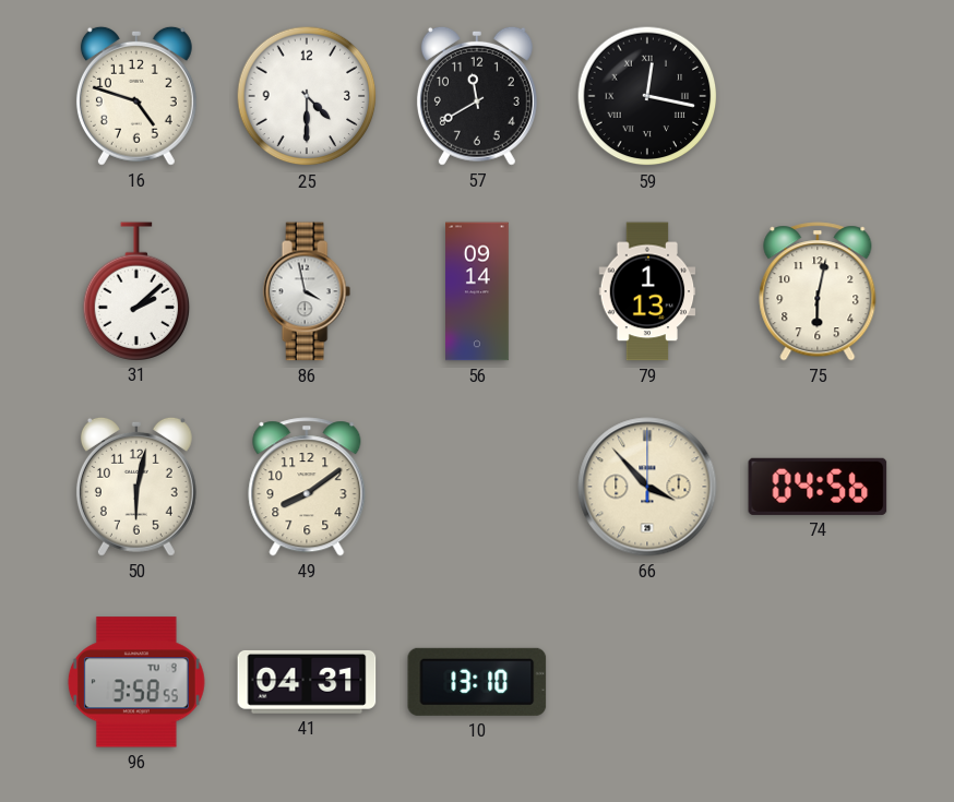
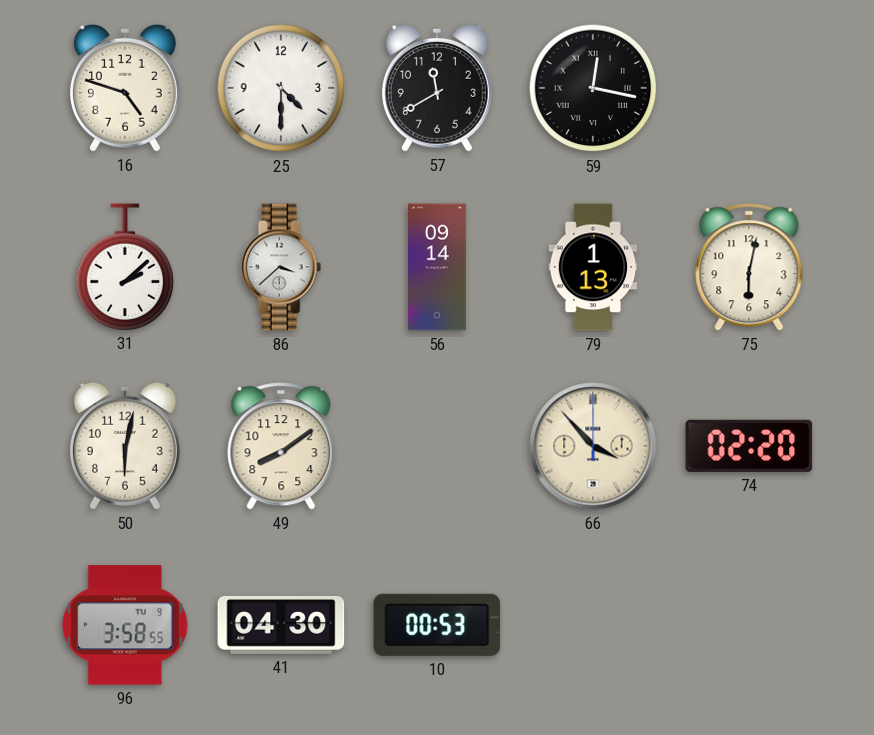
86: 3:58 -> 3:38
74: 04:56 -> 02:20
41: 04:31 -> 04:30
10: 13:10 -> 00:53
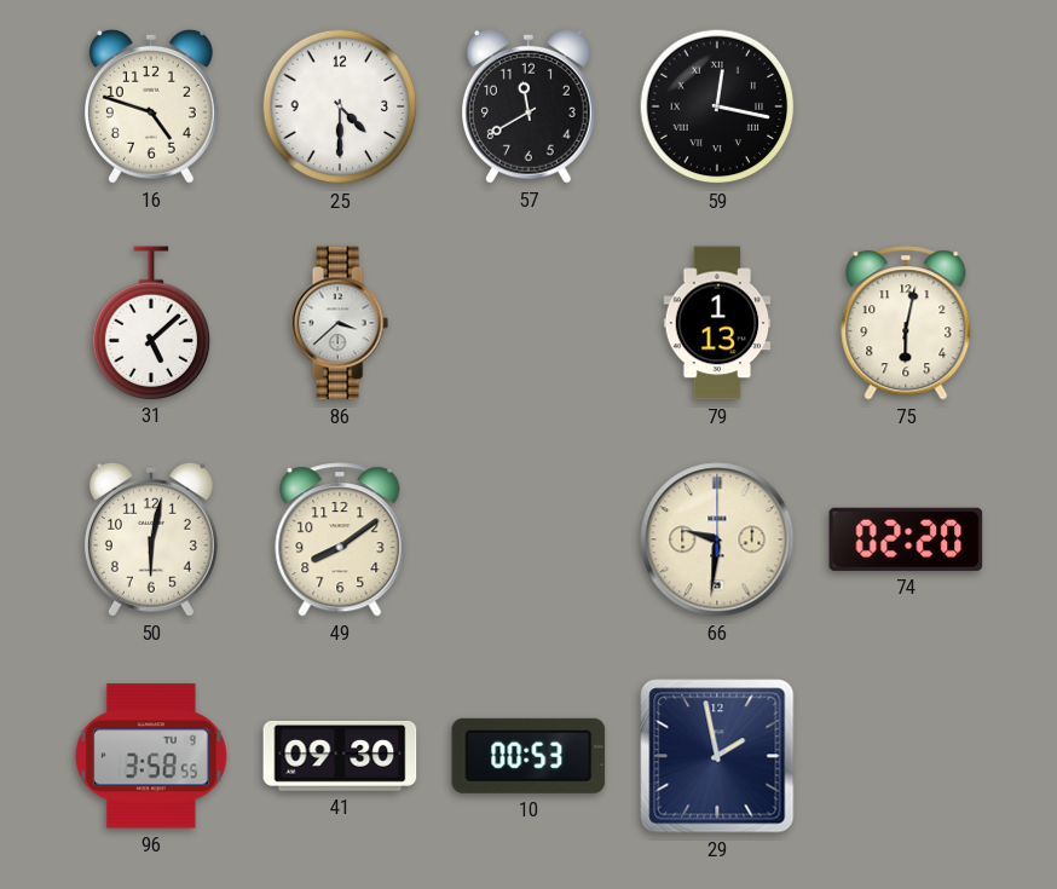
31: 2:08 -> 5:08
56: 09:14 -> none
66: 3:53 -> 9:31
41: 04:30 -> 09:30
29: none -> 1:58
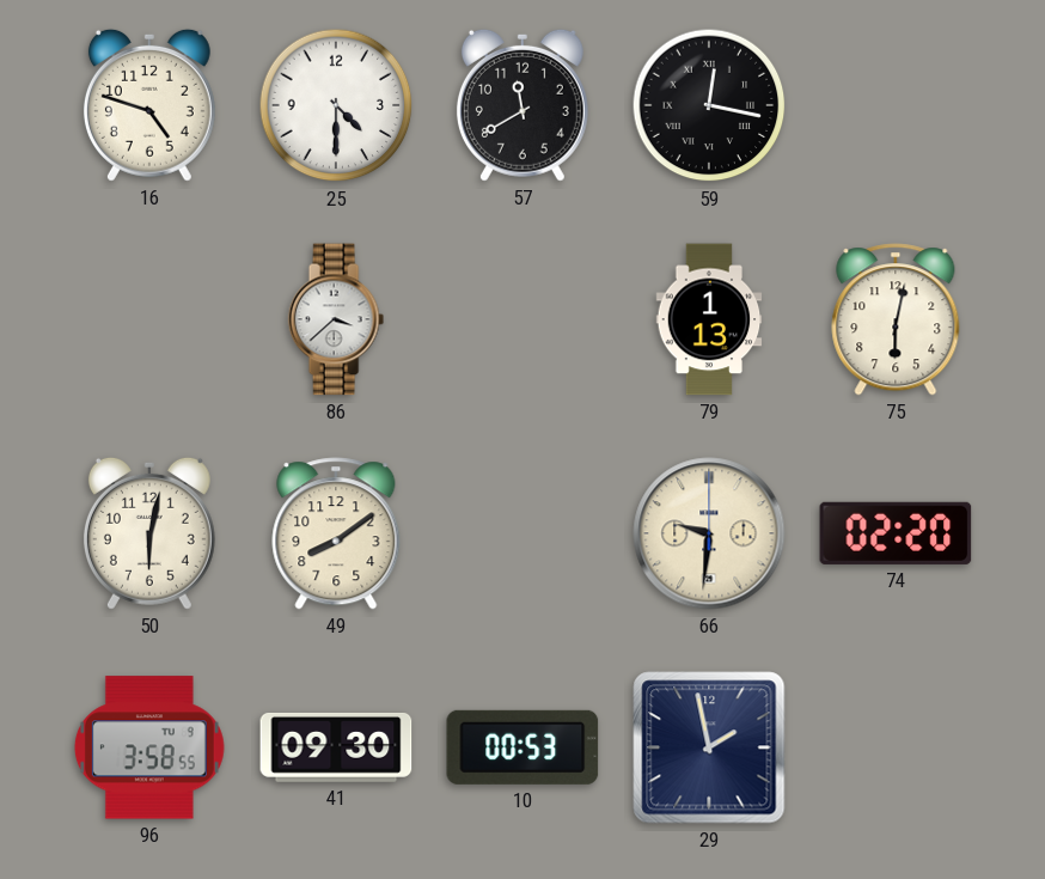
31: 5:08 -> none
